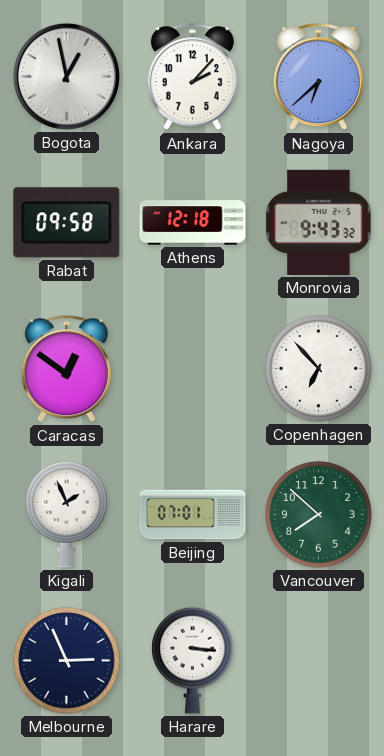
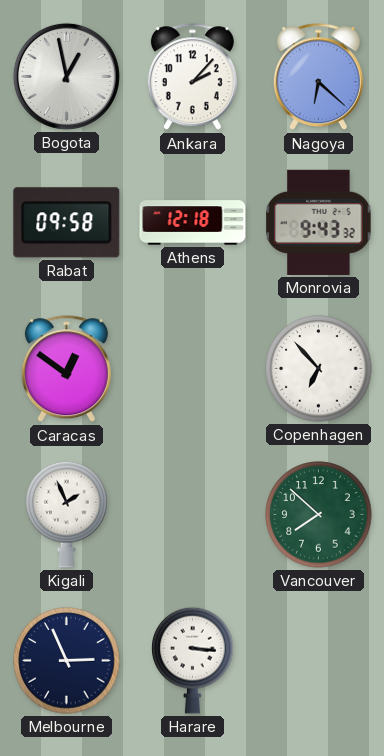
Nagoya: 6:38 -> 6:22
Beijing: 07:01 -> none
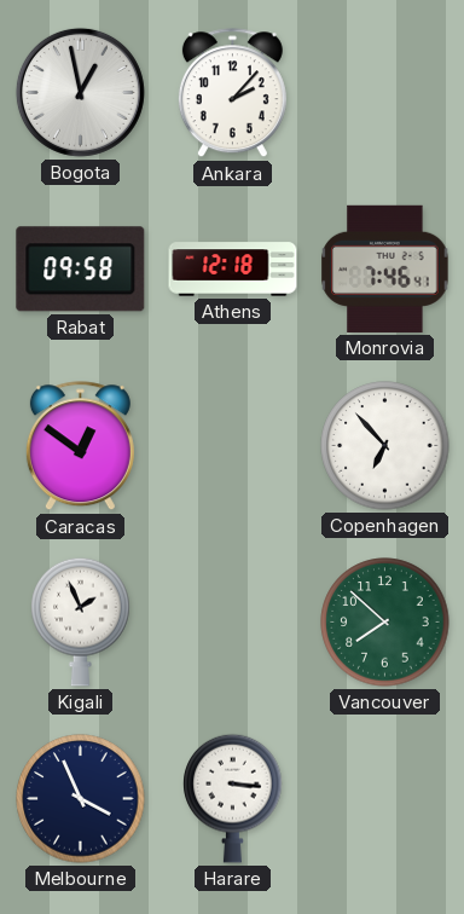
Nagoya: 6:22 -> none
Monrovia: 9:43 -> 7:46
Melbourne: 2:56 -> 3:56
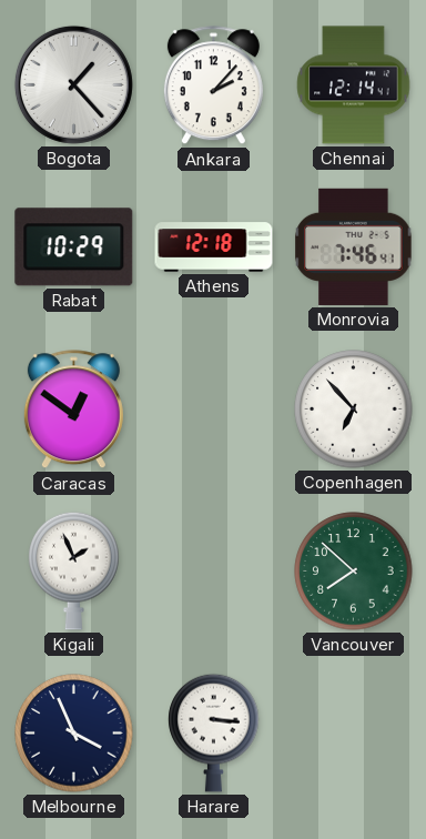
Bogota: 12:58 -> 1:23
Chennai: none -> 12:14
Rabat: 09:58 -> 10:29
